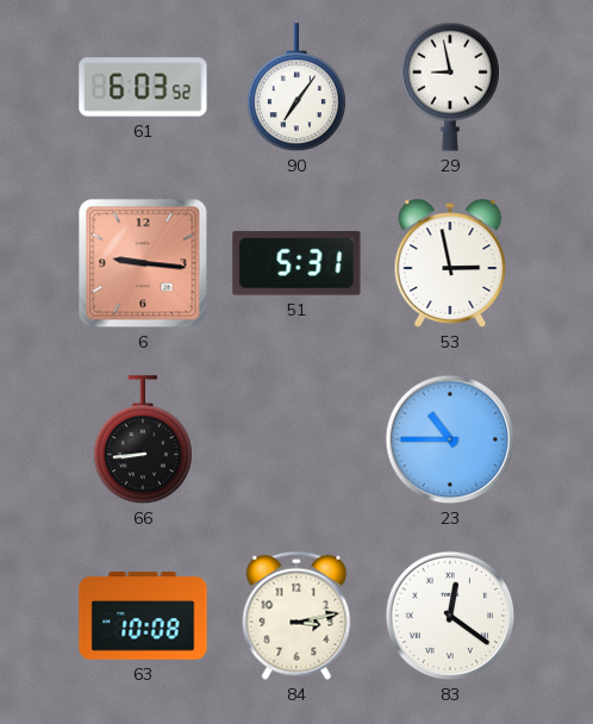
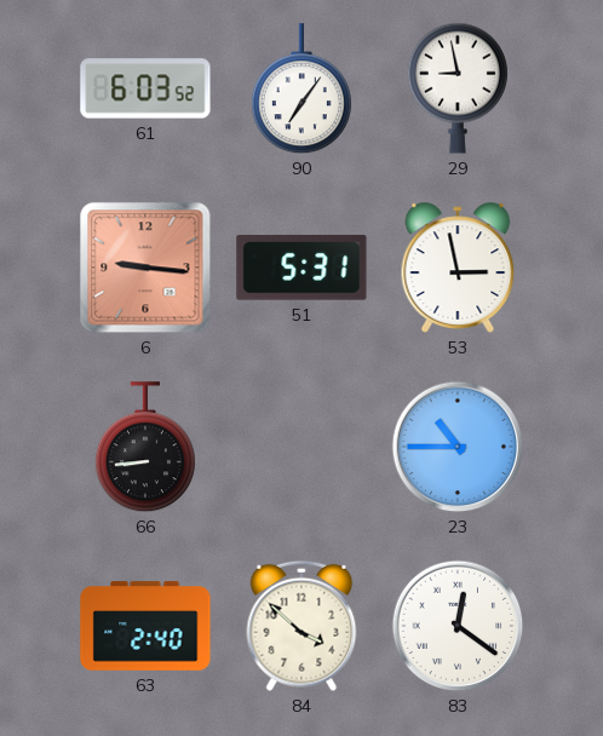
63: 10:08 -> 2:40
84: 3:13 -> 3:52
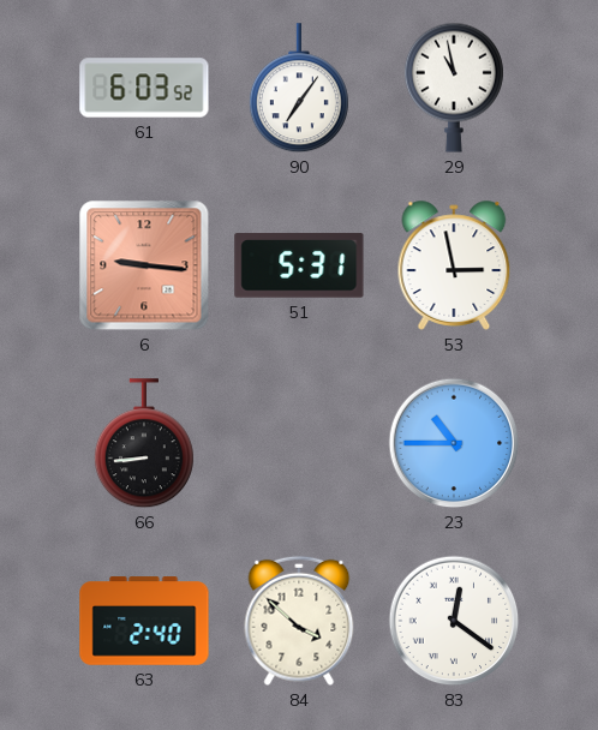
29: 8:58 -> 10:58
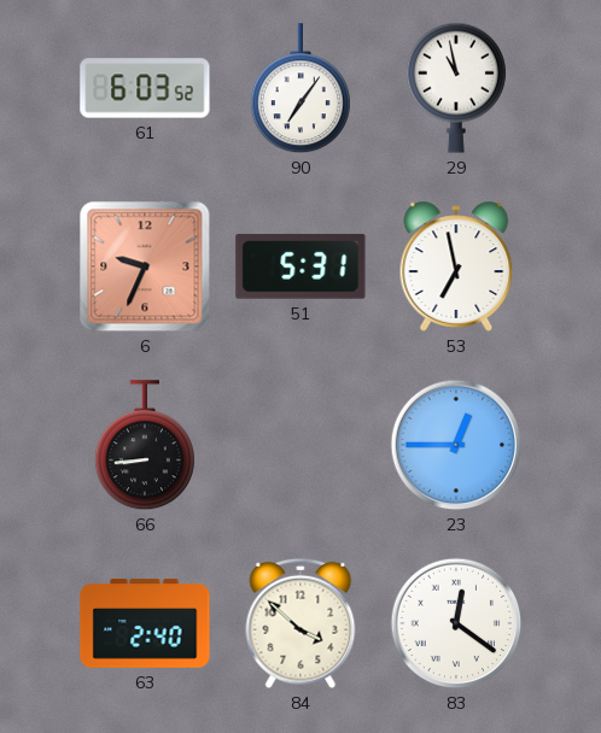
6: 9:16 -> 9:34
53: 2:58 -> 6:58
23: 10:45 -> 12:45
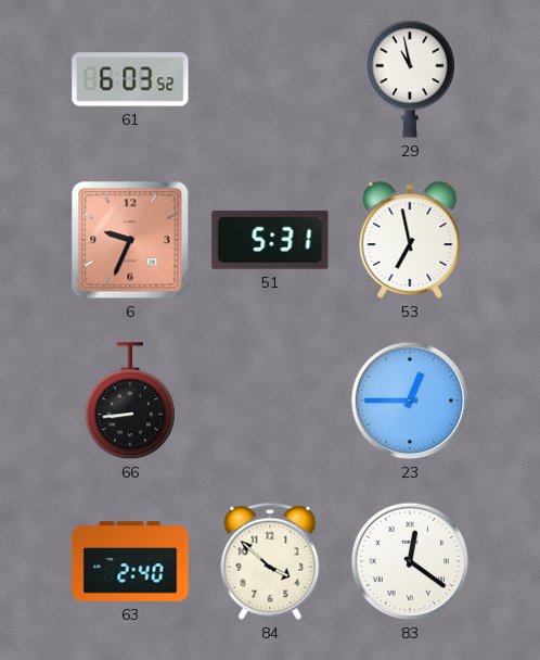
90: 7:06 -> none
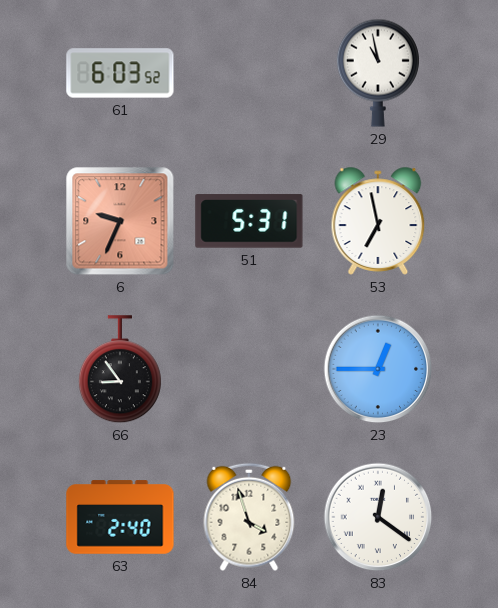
66: 8:44 -> 8:54
84: 3:52 -> 3:57
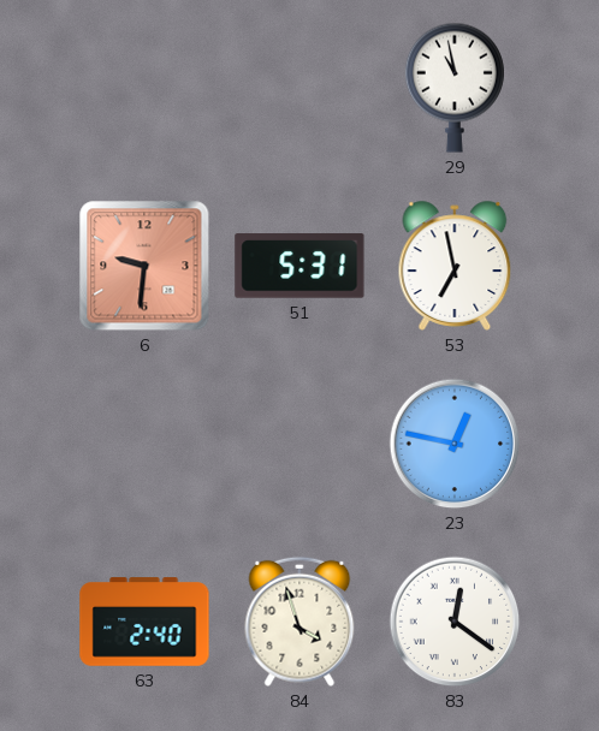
61: 6:03 -> none
6: 9:34 -> 9:31
66: 8:54 -> none
23: 12:45 -> 12:47
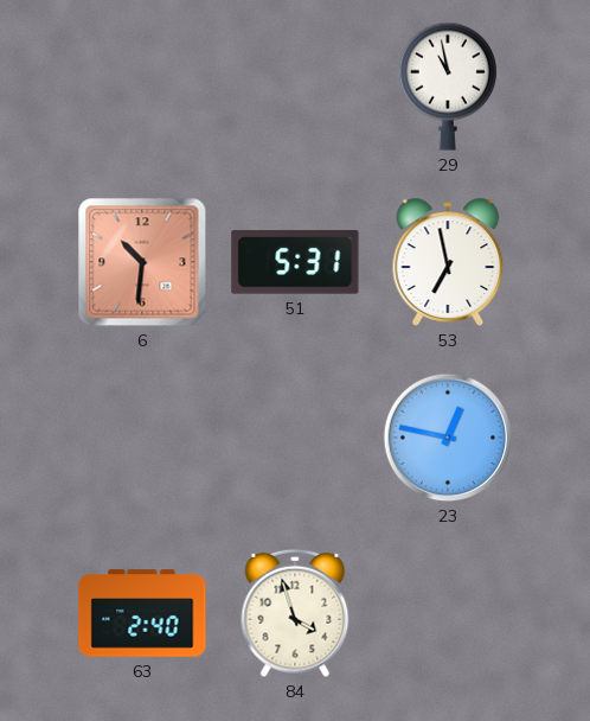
6: 9:31 -> 10:31
83: 12:21 -> none
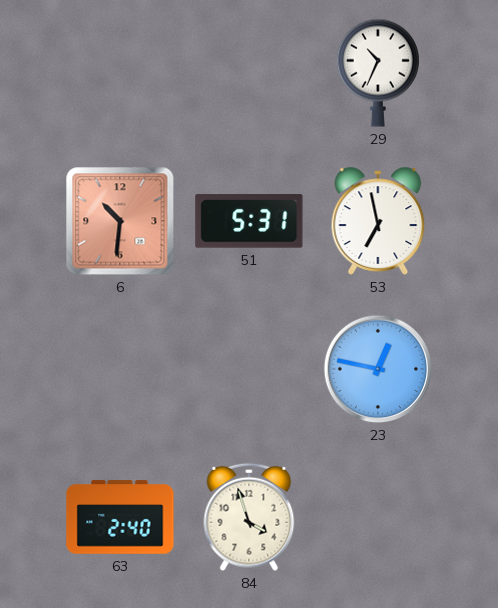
29: 10:58 -> 10:34
